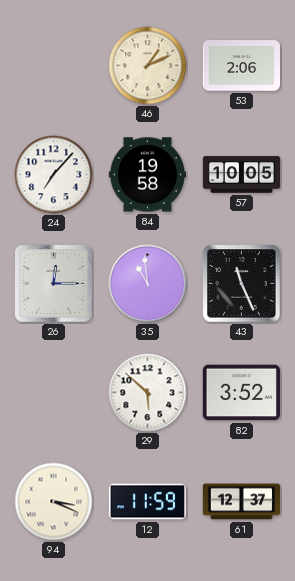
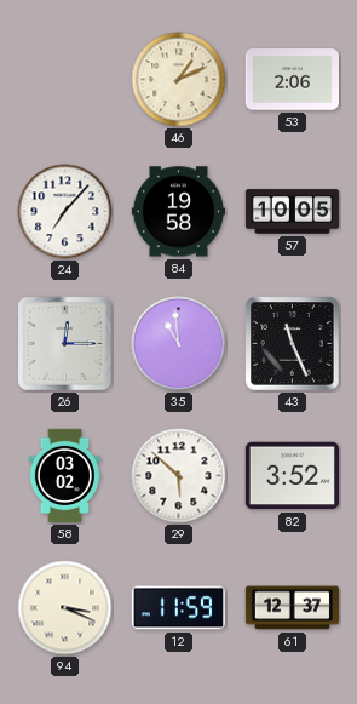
58: none -> 03:02
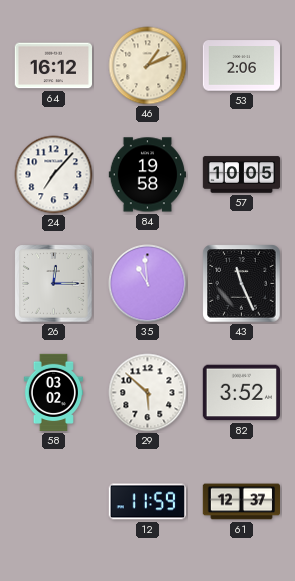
64: none -> 16:12
94: 3:19 -> none
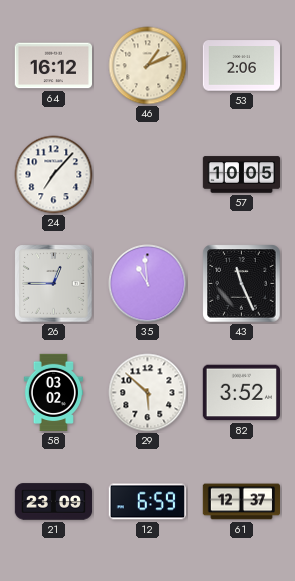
84: 19:58 -> none
26: 12:15 -> 12:45
21: none -> 23:09
12: 11:59 -> 6:59
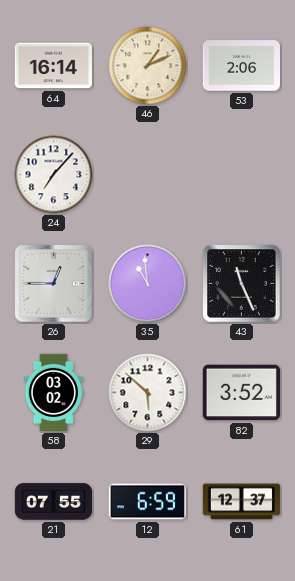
64: 16:12 -> 16:14
57: 10:05 -> none
21: 23:09 -> 07:55
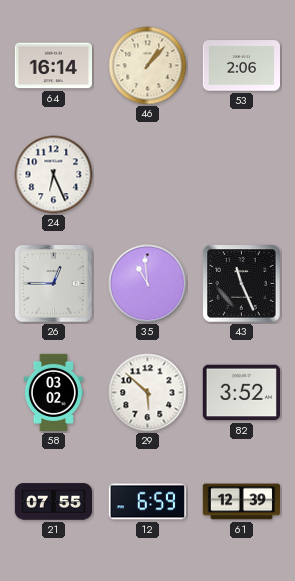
46: 1:11 -> 1:07
24: 7:07 -> 6:26
61: 12:37 -> 12:39
